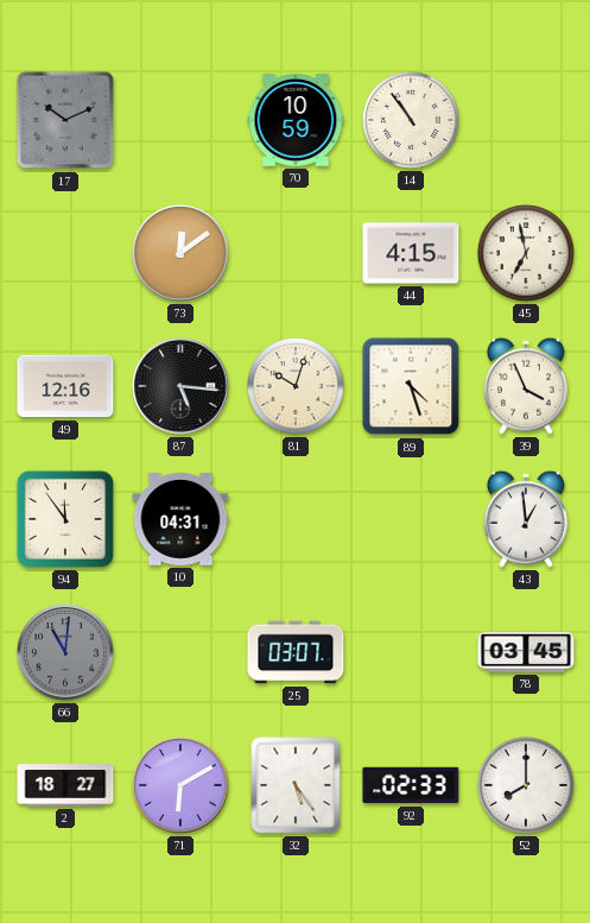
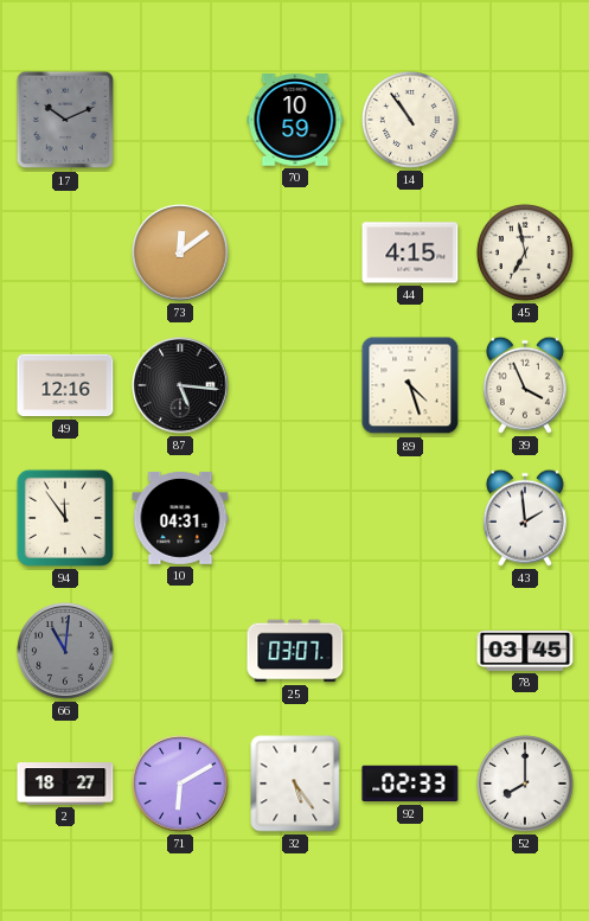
81: 10:03 -> none
43: 12:59 -> 1:59
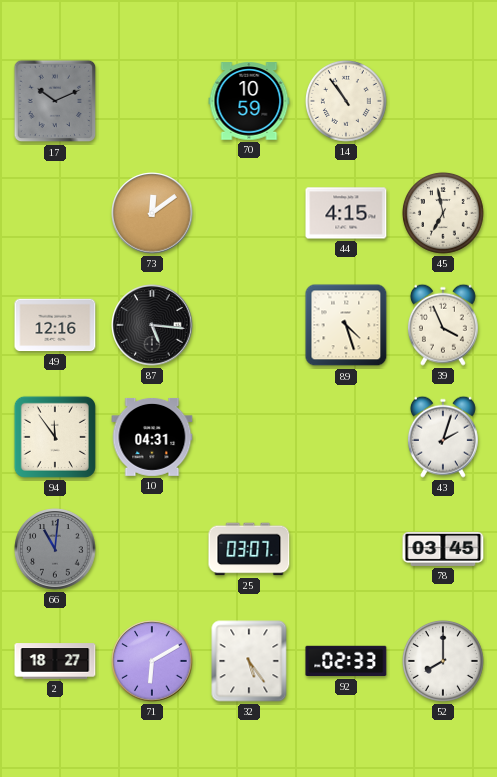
43: 1:59 -> 2:03
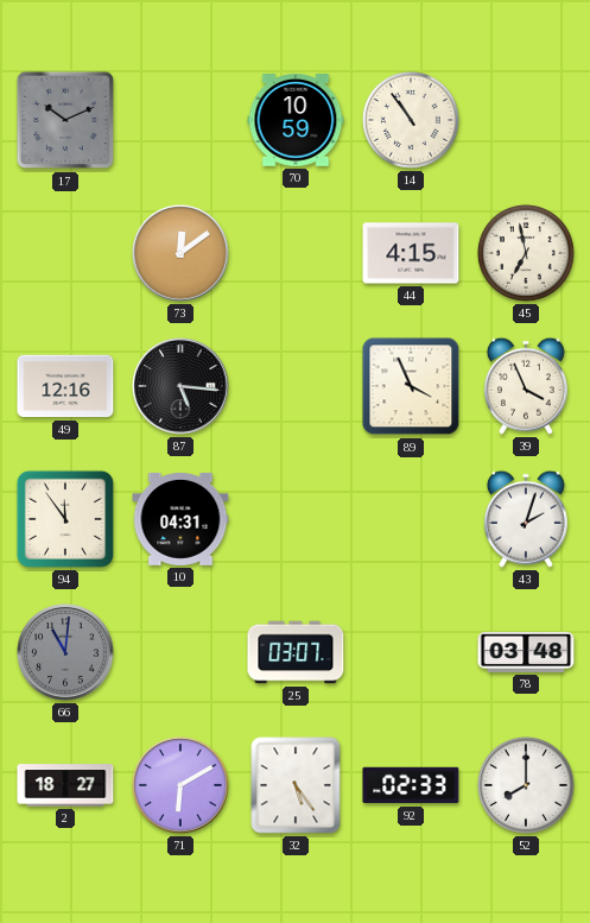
89: 4:27 -> 3:56
78: 03:45 -> 03:48
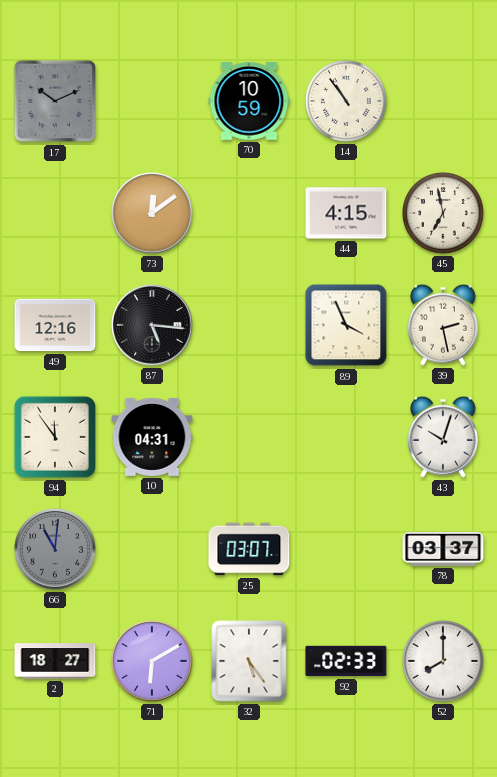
39: 3:56 -> 2:28
43: 2:03 -> 10:03
78: 03:48 -> 03:37
